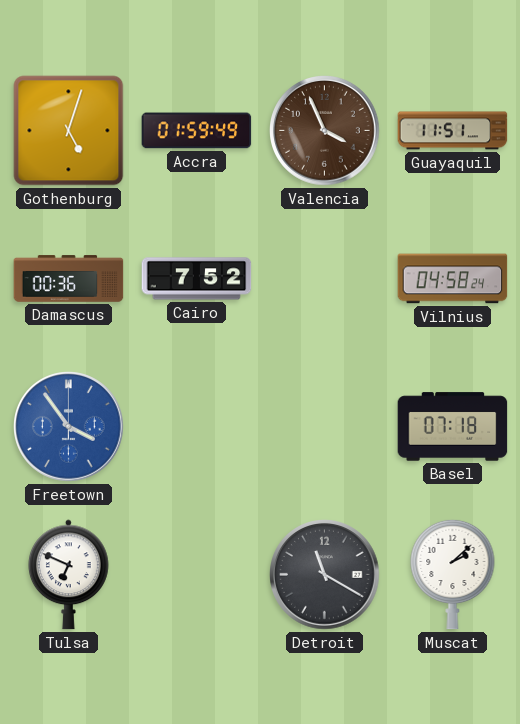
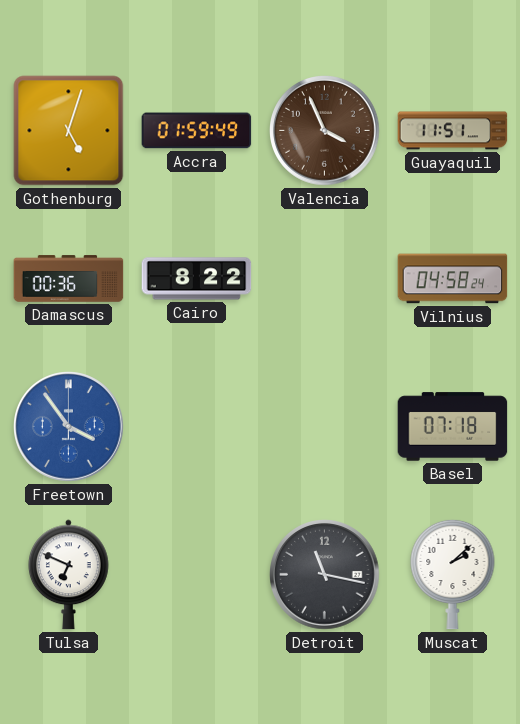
Cairo: 7:52 -> 8:22
Detroit: 11:20 -> 11:17
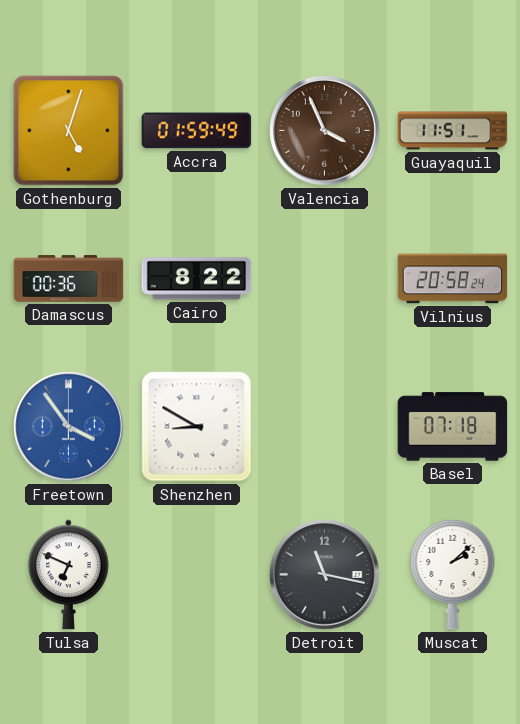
Vilnius: 04:58 -> 20:58
Shenzhen: none -> 8:50
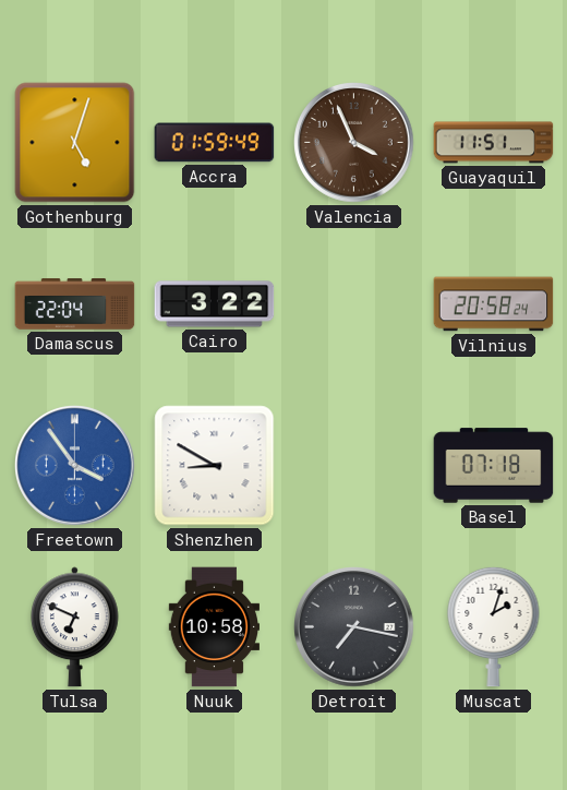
Damascus: 00:36 -> 22:04
Cairo: 8:22 -> 3:22
Nuuk: none -> 10:58
Detroit: 11:17 -> 7:17
Muscat: 2:08 -> 2:03
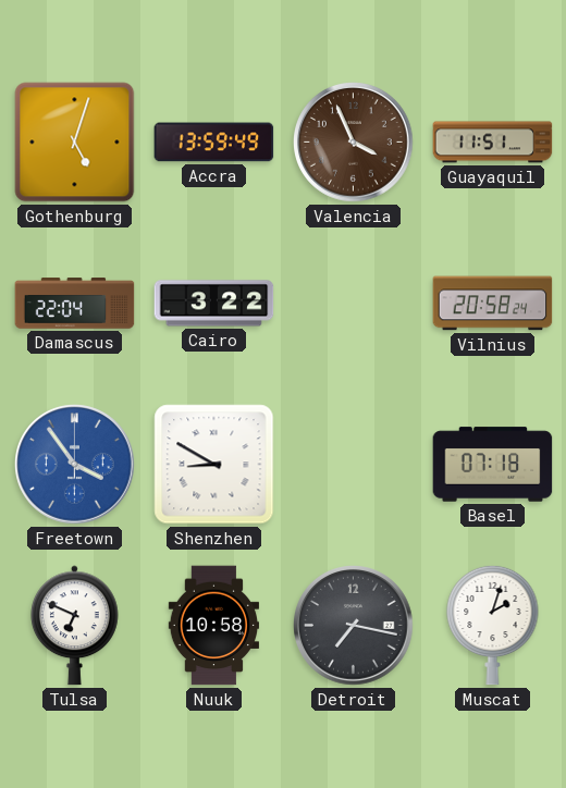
Accra: 01:59 -> 13:59
